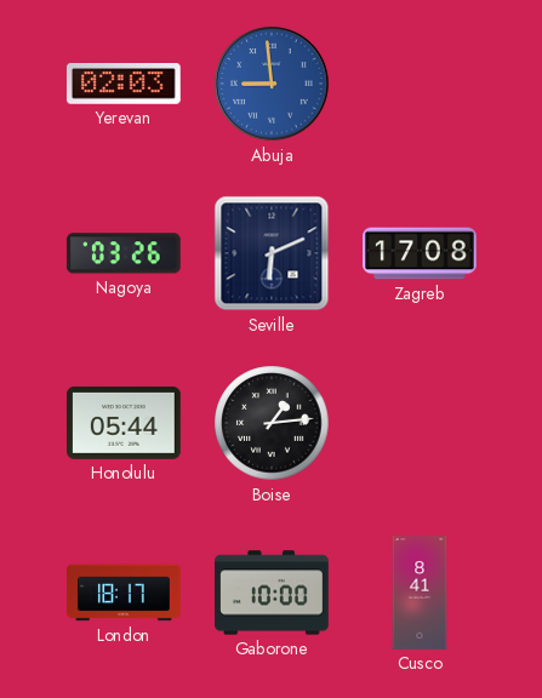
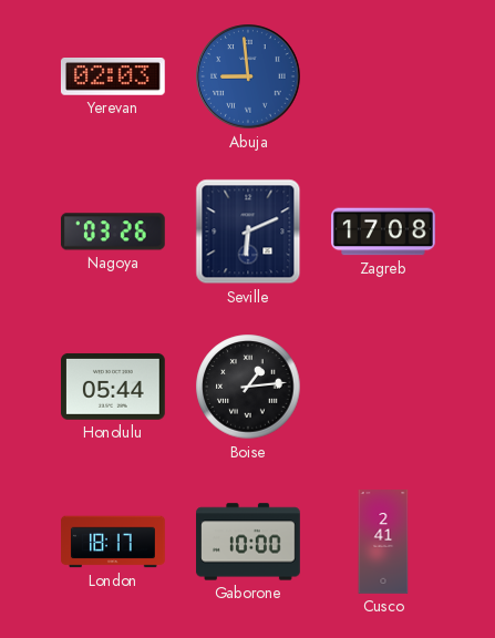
Cusco: 8:41 -> 2:41
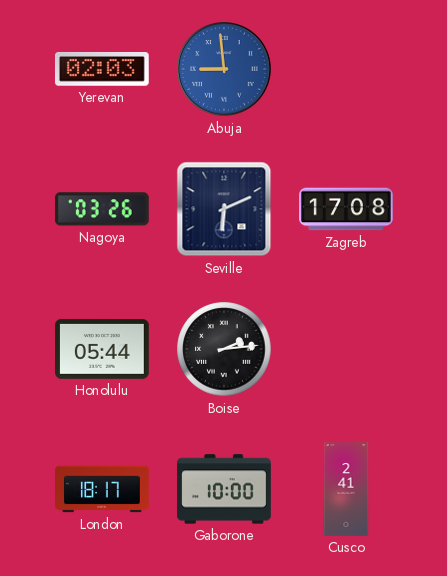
Boise: 1:14 -> 2:14
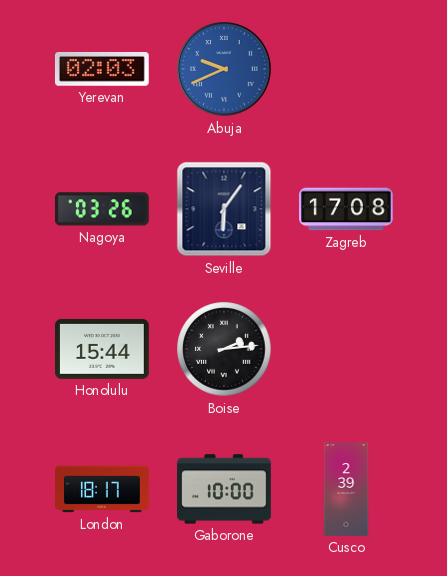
Abuja: 8:59 -> 9:41
Seville: 6:11 -> 6:06
Honolulu: 05:44 -> 15:44
Cusco: 2:41 -> 2:39
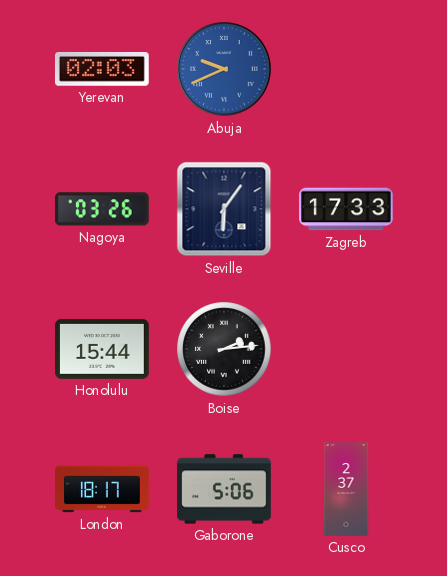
Zagreb: 17:08 -> 17:33
Gaborone: 10:00 -> 5:06
Cusco: 2:39 -> 2:37
